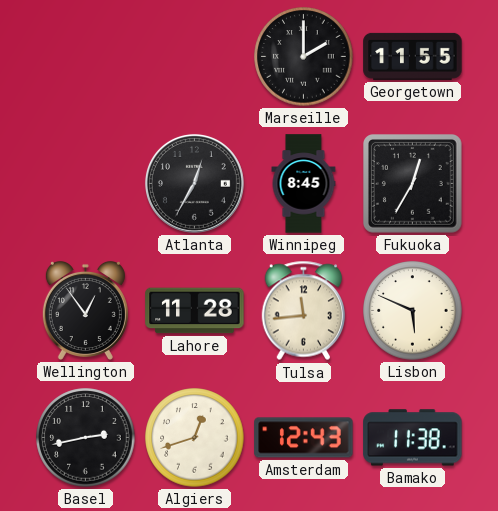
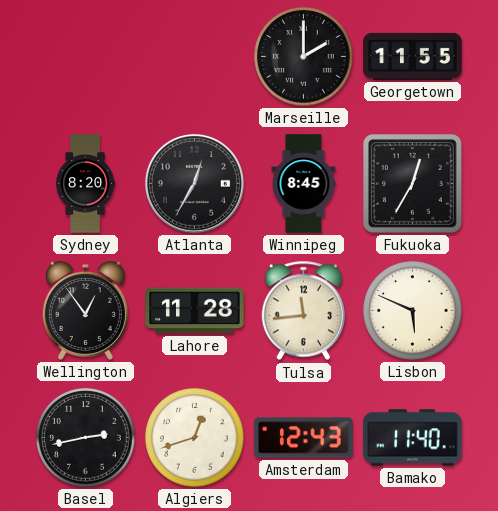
Sydney: none -> 8:20
Bamako: 11:38 -> 11:40
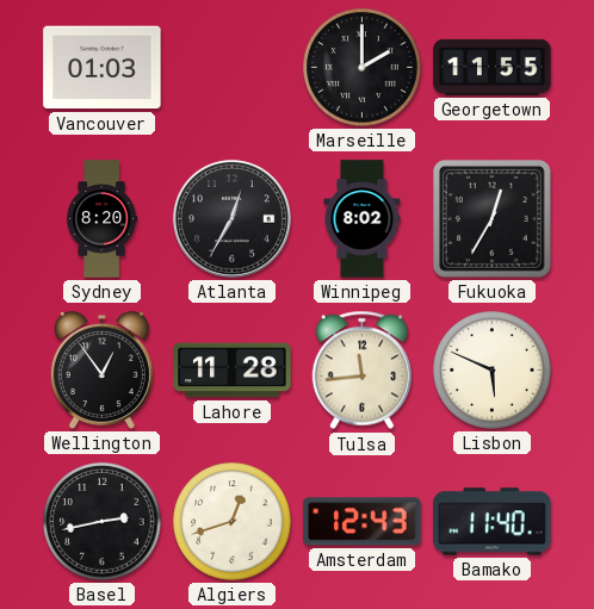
Vancouver: none -> 01:03
Winnipeg: 8:45 -> 8:02
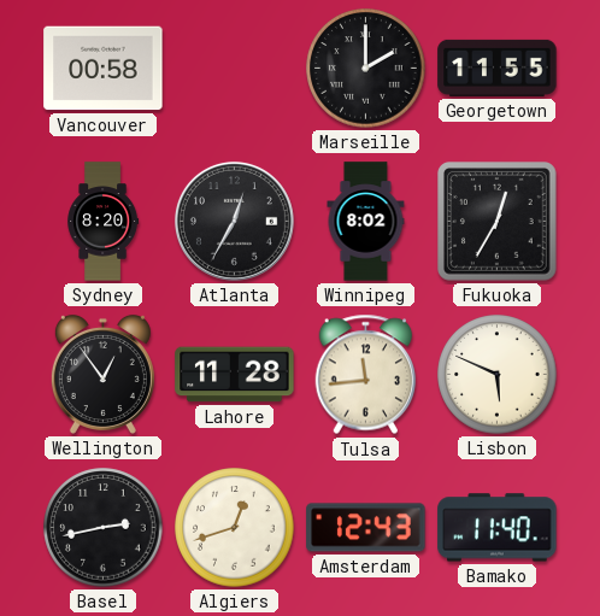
Vancouver: 01:03 -> 00:58
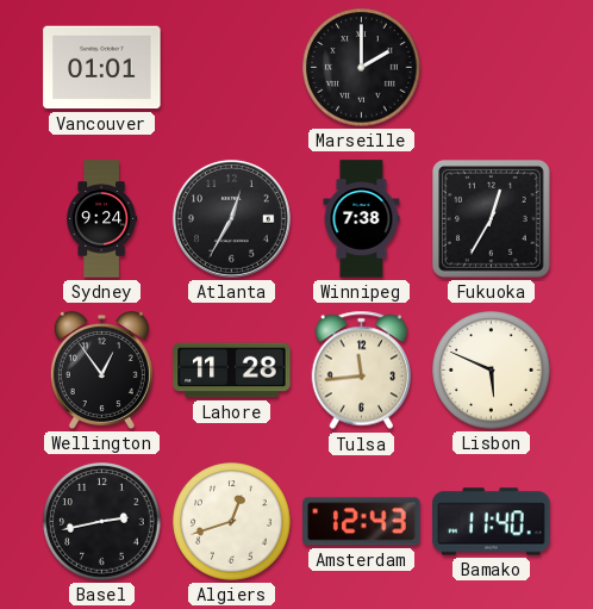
Vancouver: 00:58 -> 01:01
Georgetown: 11:55 -> none
Sydney: 8:20 -> 9:24
Winnipeg: 8:02 -> 7:38
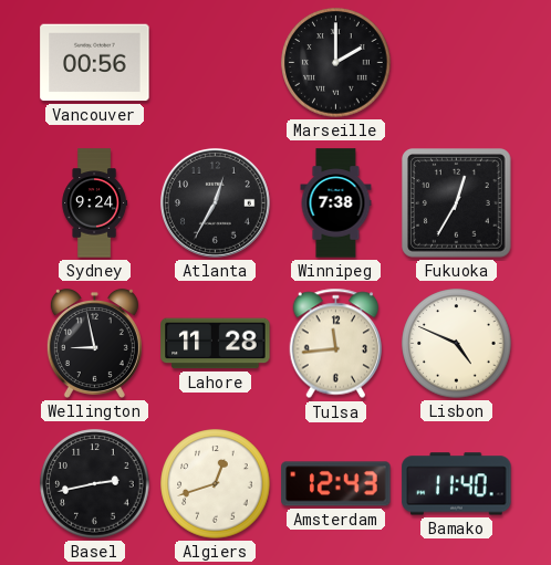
Vancouver: 01:01 -> 00:56
Wellington: 12:54 -> 8:58
Lisbon: 5:49 -> 4:49
